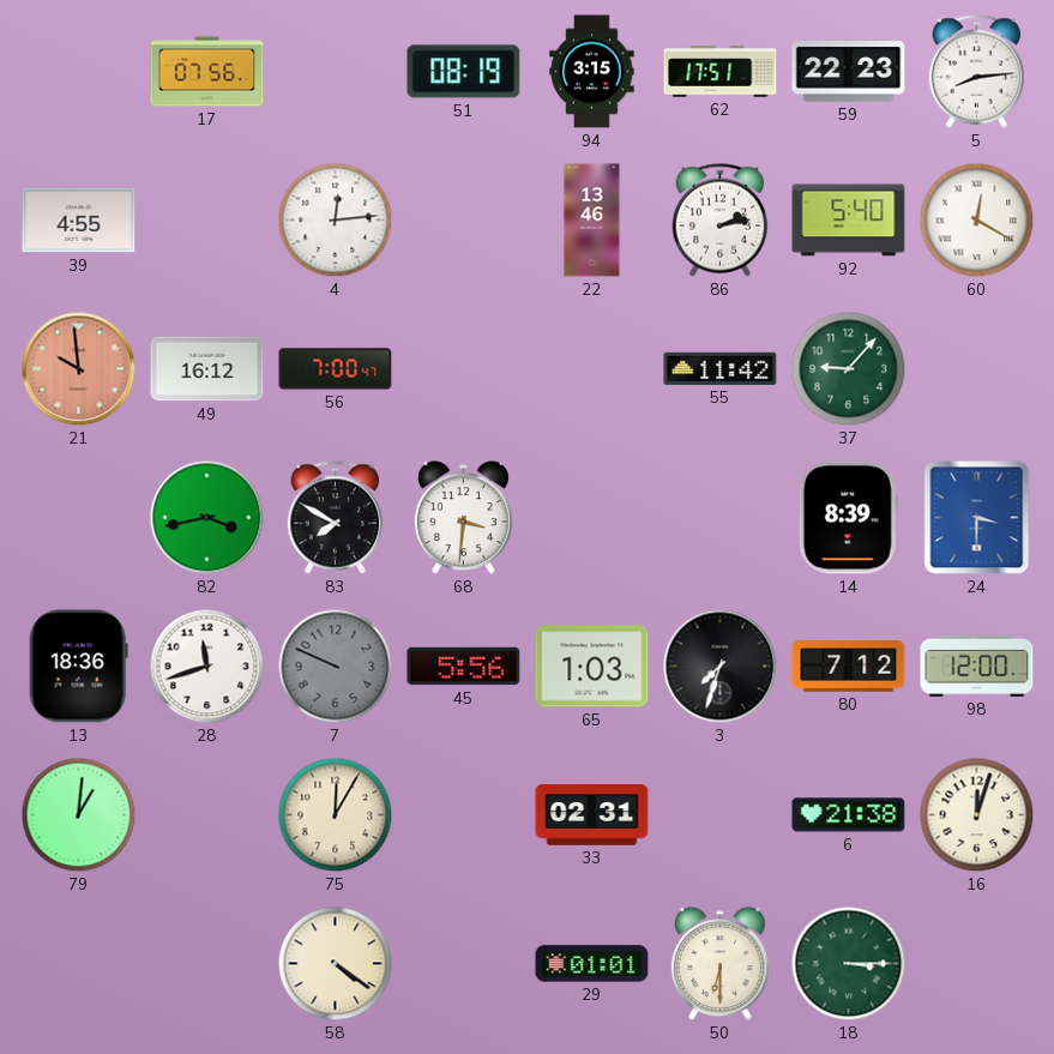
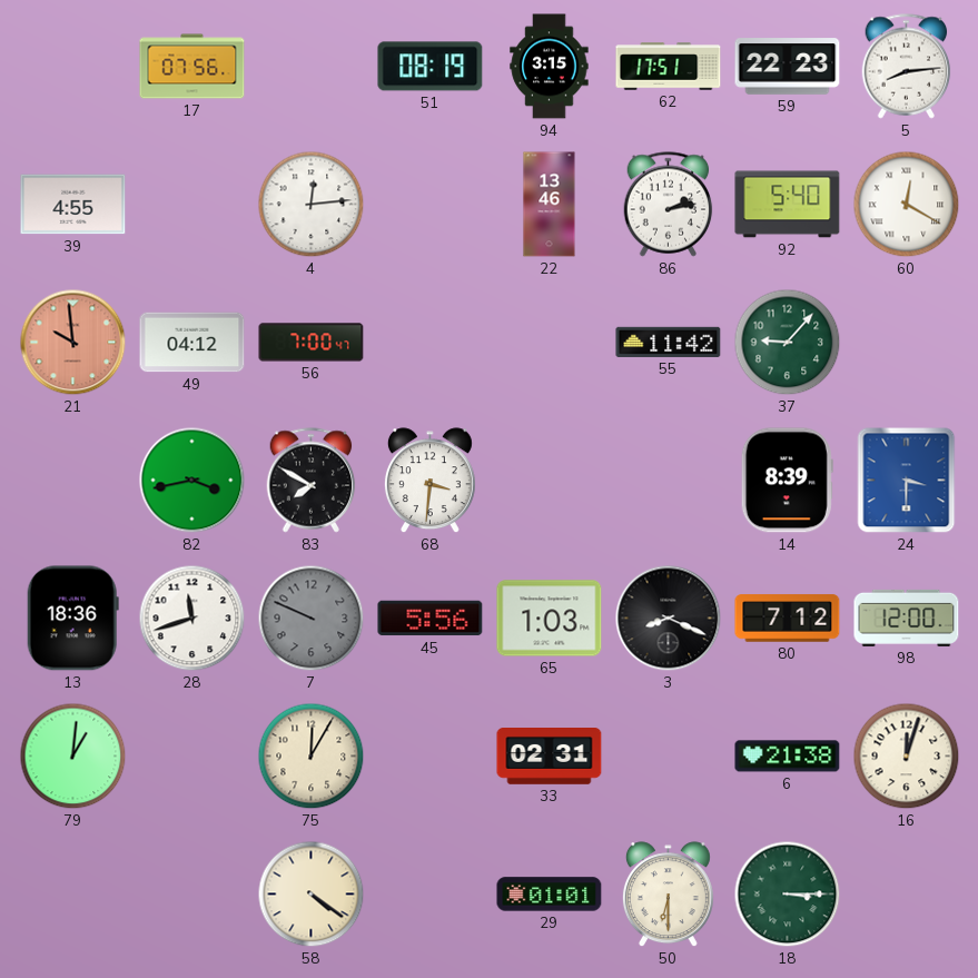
49: 16:12 -> 04:12
3: 7:33 -> 8:19
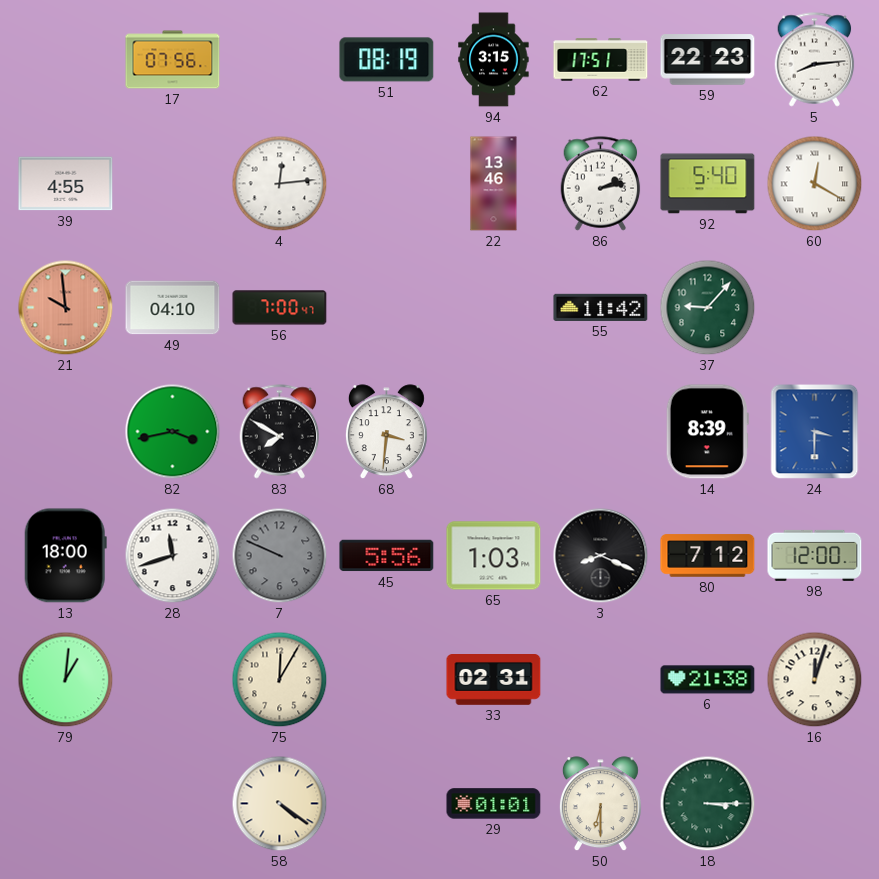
49: 04:12 -> 04:10
13: 18:36 -> 18:00
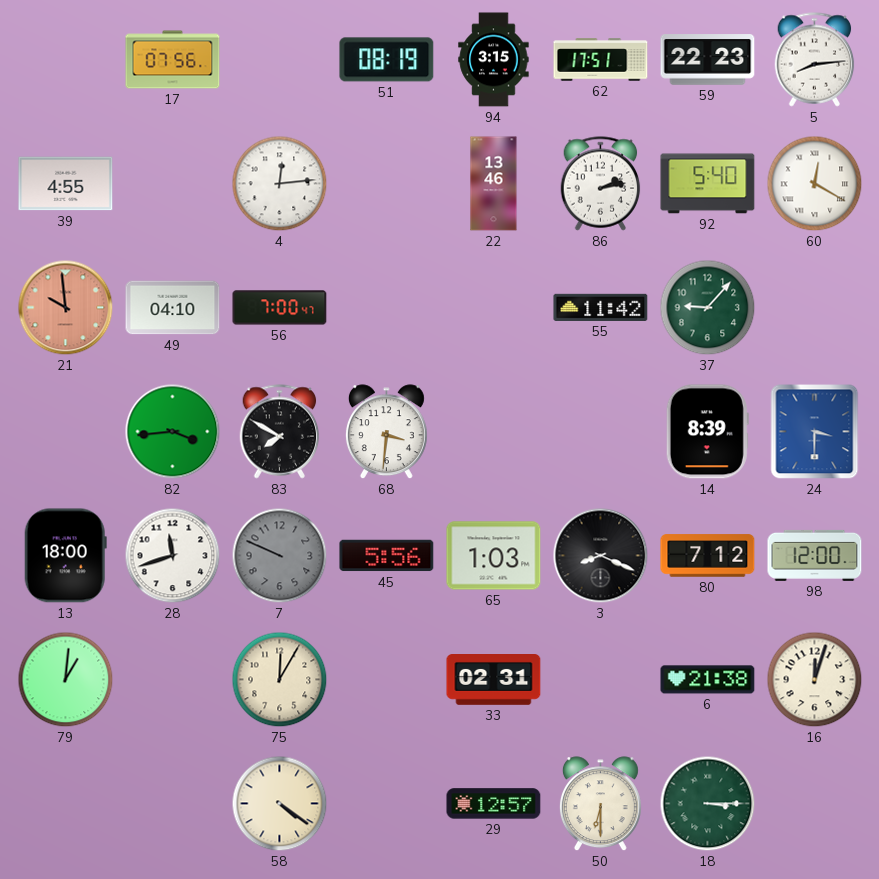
82: 3:43 -> 3:44
29: 01:01 -> 12:57
